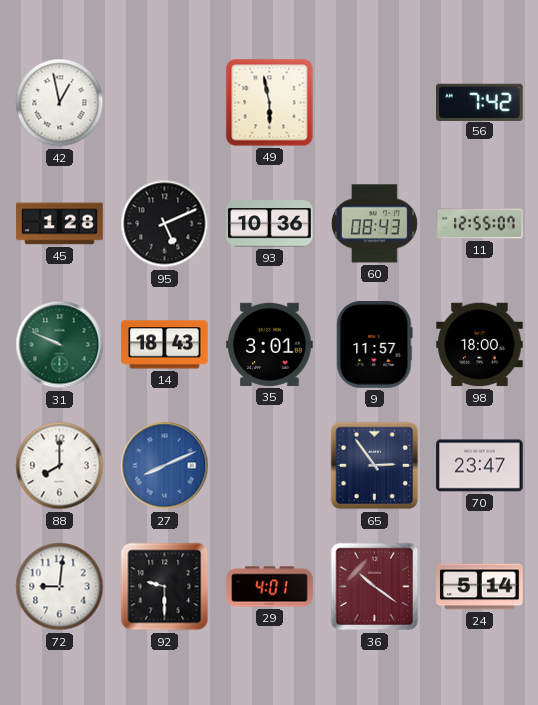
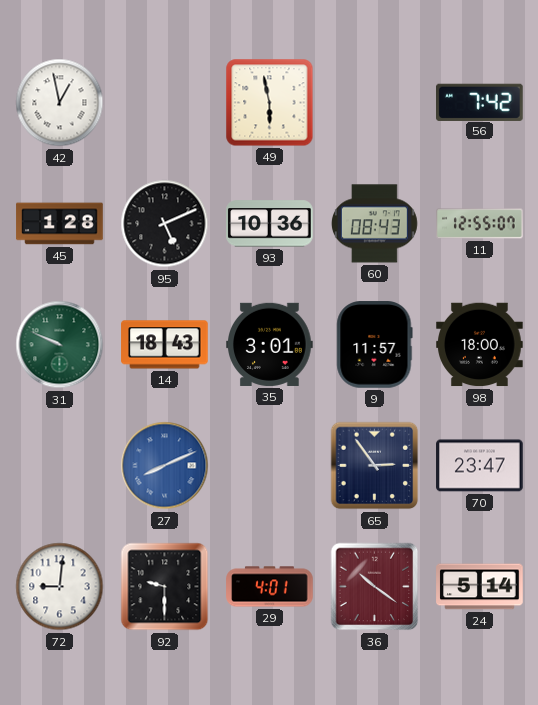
88: 8:00 -> none
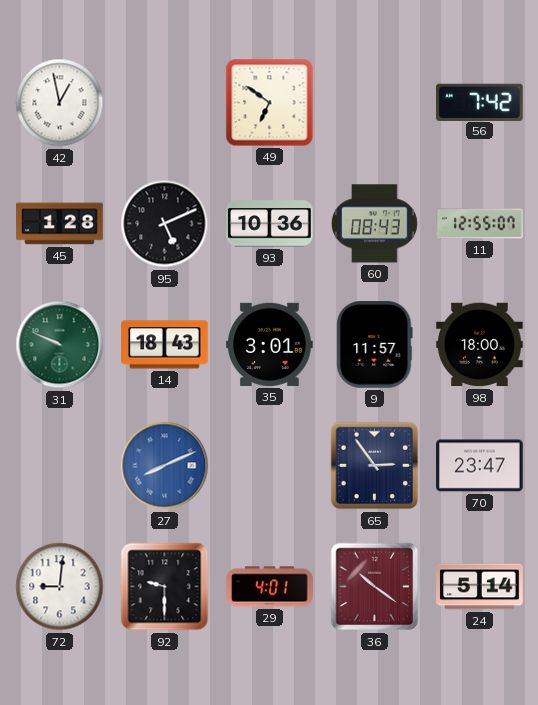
49: 5:58 -> 6:51
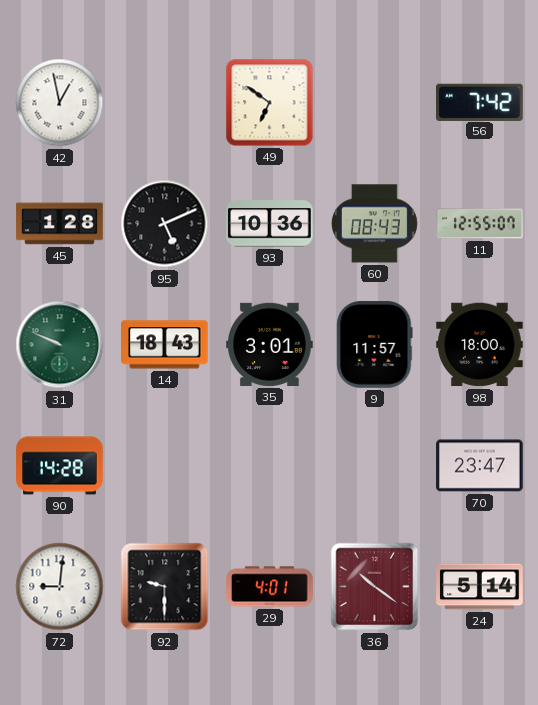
90: none -> 14:28
27: 8:11 -> none
65: 2:54 -> none
